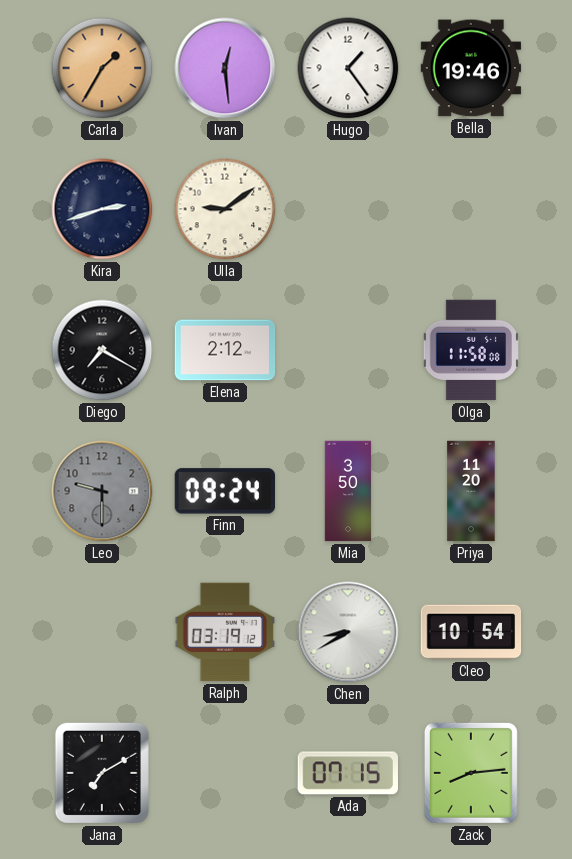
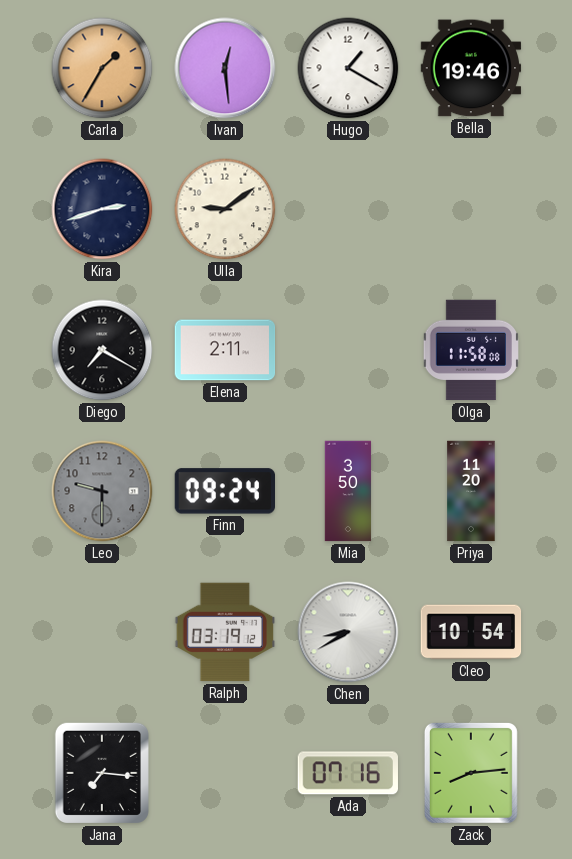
Hugo: 1:24 -> 1:20
Elena: 2:12 -> 2:11
Jana: 7:10 -> 7:16
Ada: 07:15 -> 07:16
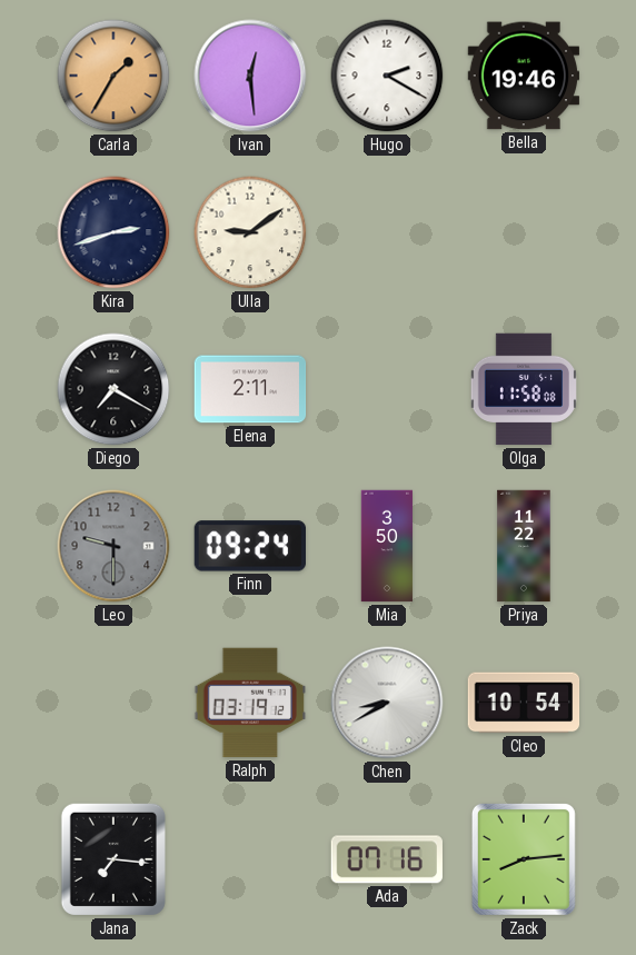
Hugo: 1:20 -> 2:20
Priya: 11:20 -> 11:22
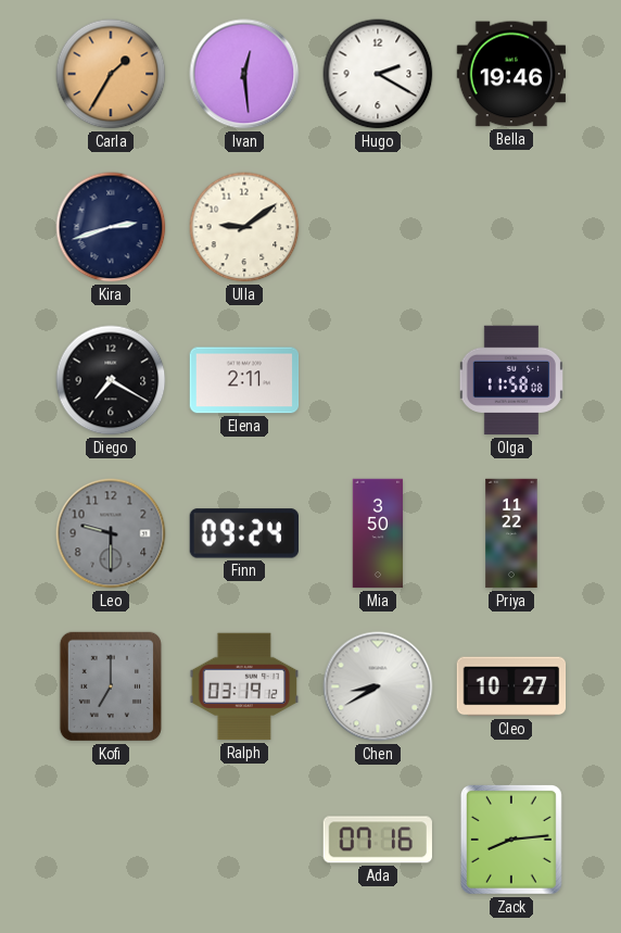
Kofi: none -> 7:00
Cleo: 10:54 -> 10:27
Jana: 7:16 -> none
